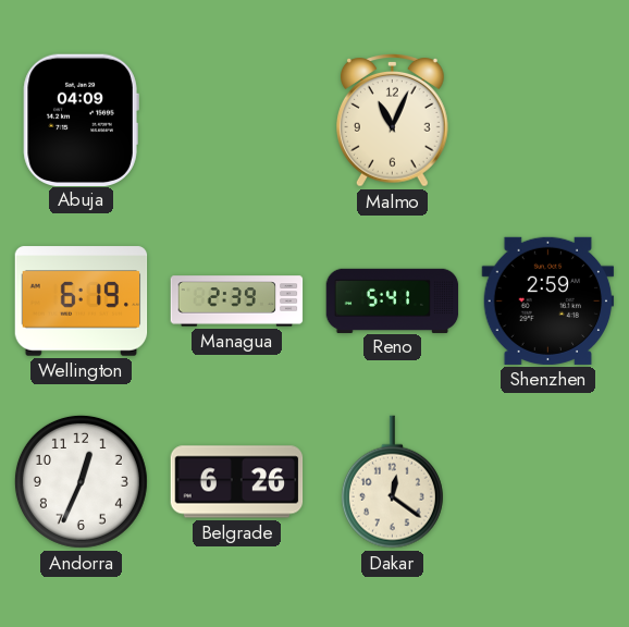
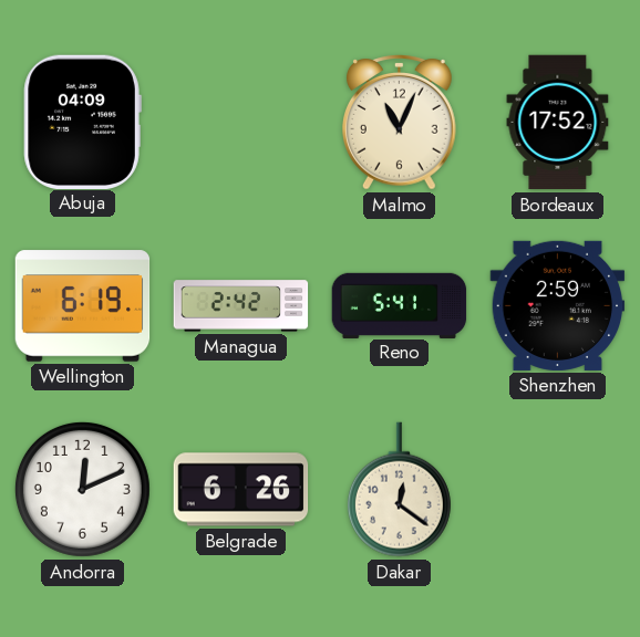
Bordeaux: none -> 17:52
Managua: 2:39 -> 2:42
Andorra: 12:34 -> 12:11
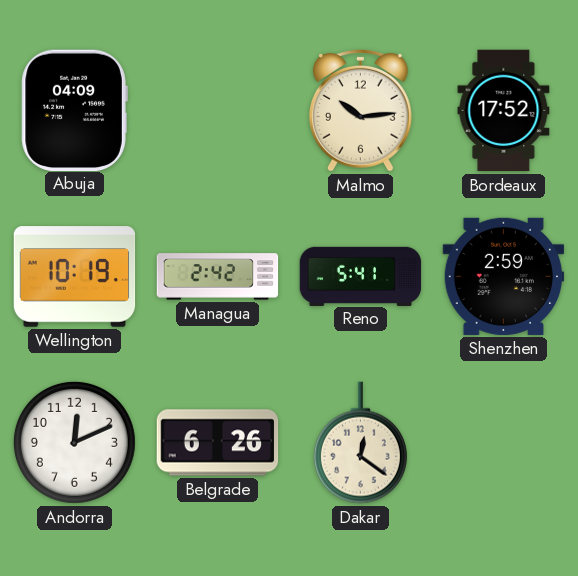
Malmo: 11:04 -> 10:14
Wellington: 6:19 -> 10:19
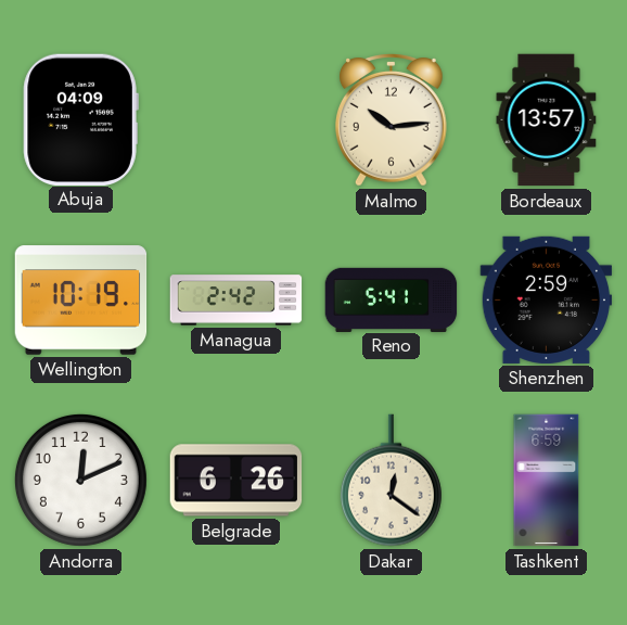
Bordeaux: 17:52 -> 13:57
Tashkent: none -> 6:59
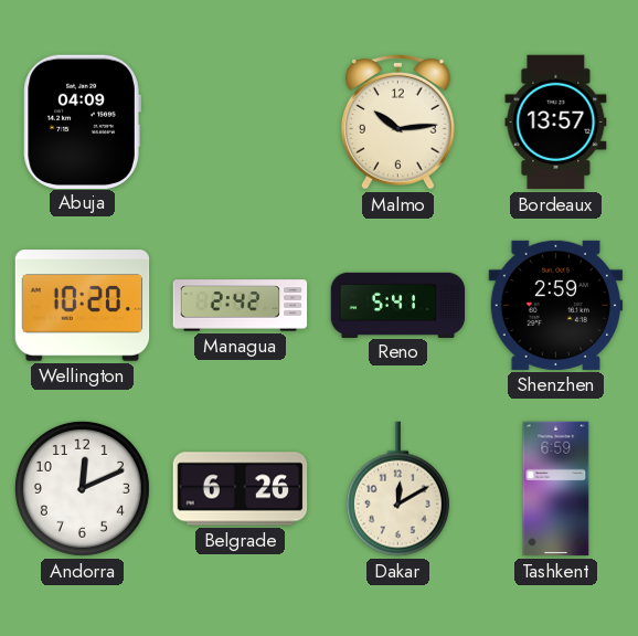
Wellington: 10:19 -> 10:20
Dakar: 12:21 -> 12:10
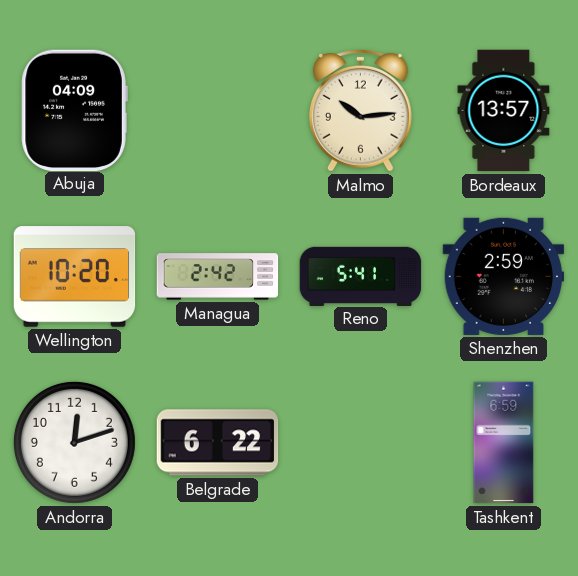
Andorra: 12:11 -> 12:12
Belgrade: 6:26 -> 6:22
Dakar: 12:10 -> none
